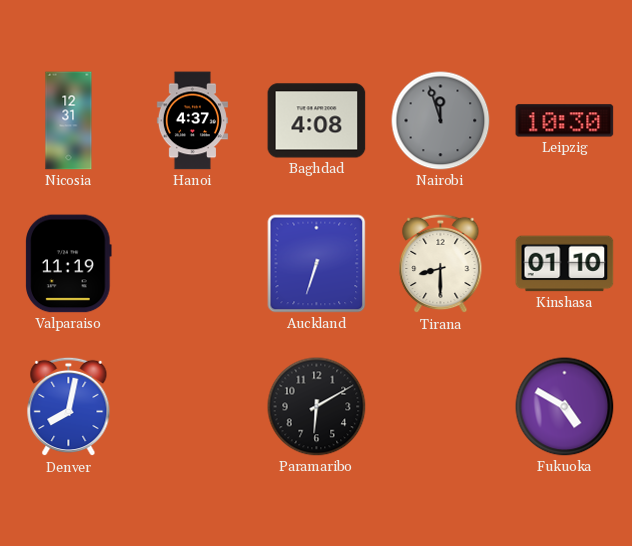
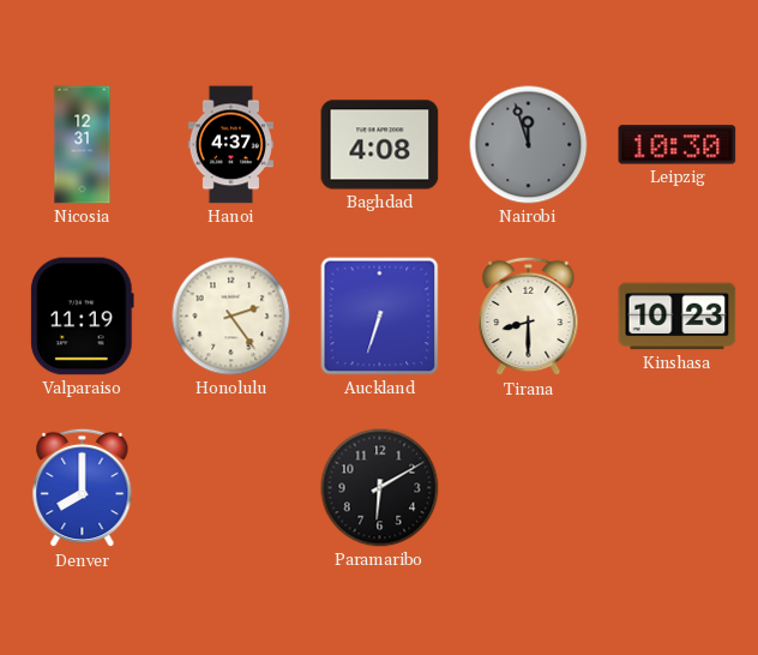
Honolulu: none -> 2:24
Kinshasa: 01:10 -> 10:23
Denver: 8:02 -> 8:00
Fukuoka: 4:50 -> none
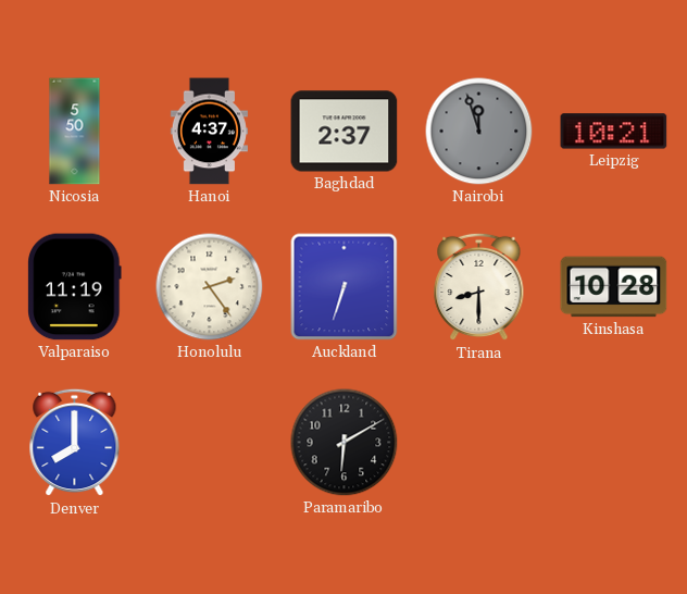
Nicosia: 12:31 -> 5:50
Baghdad: 4:08 -> 2:37
Leipzig: 10:30 -> 10:21
Kinshasa: 10:23 -> 10:28
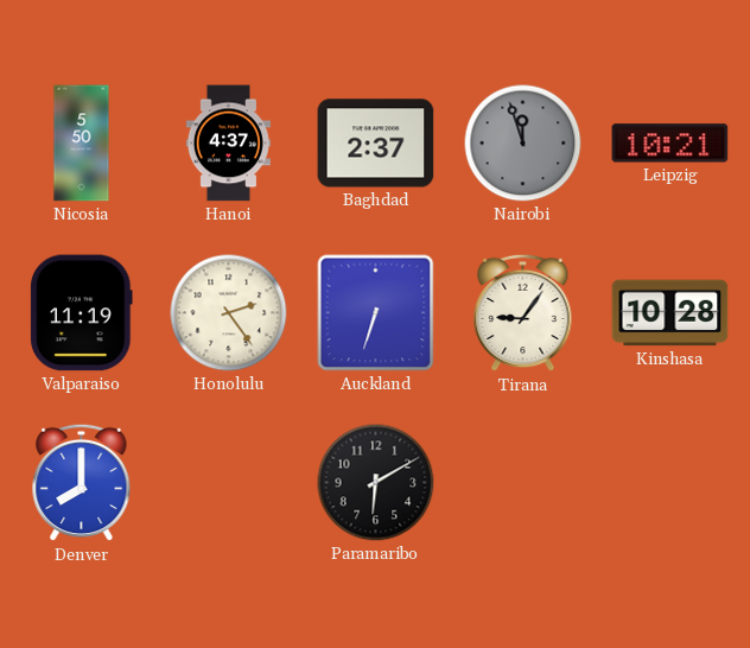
Tirana: 8:30 -> 9:06
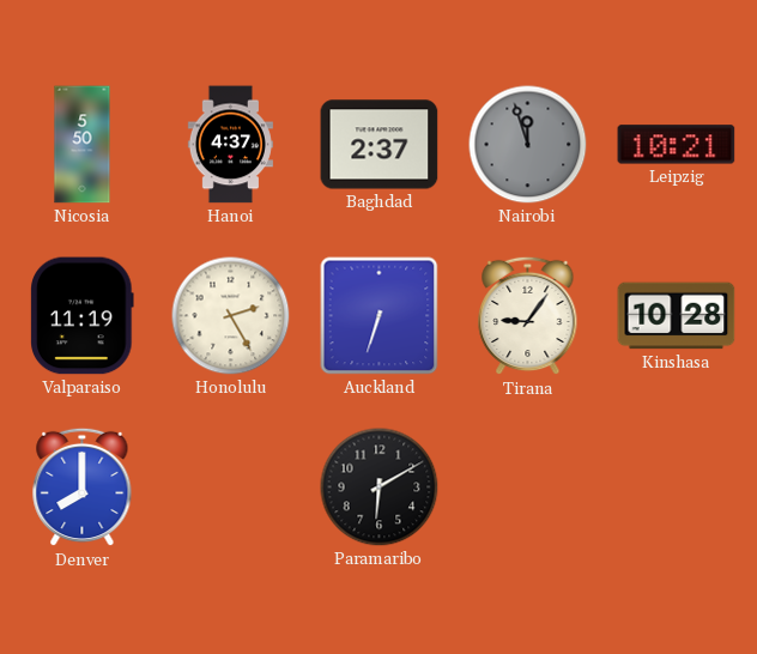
Honolulu: 2:24 -> 2:25
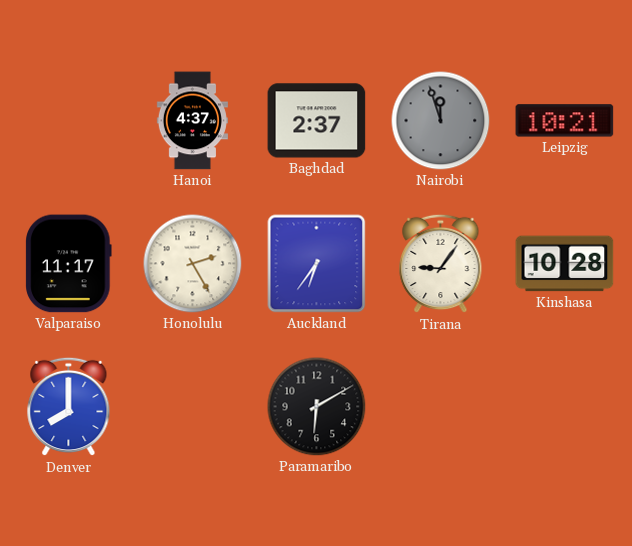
Nicosia: 5:50 -> none
Valparaiso: 11:19 -> 11:17
Auckland: 6:33 -> 6:36
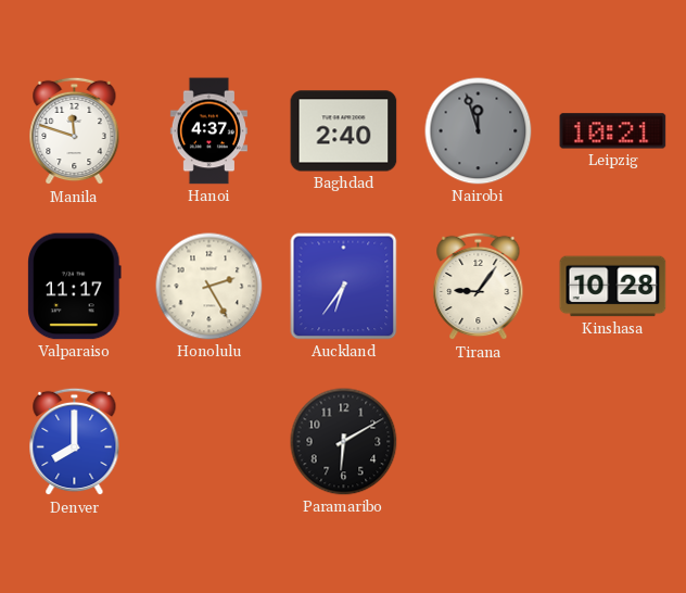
Manila: none -> 11:48
Baghdad: 2:37 -> 2:40
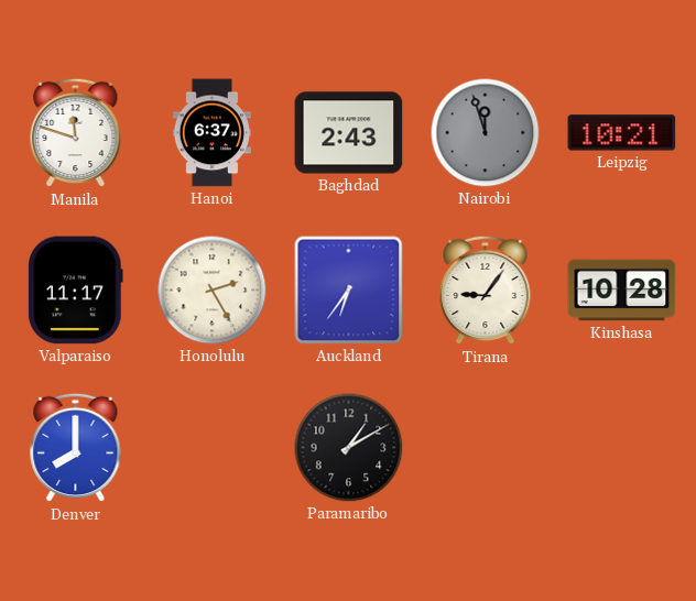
Hanoi: 4:37 -> 6:37
Baghdad: 2:40 -> 2:43
Paramaribo: 6:10 -> 1:10
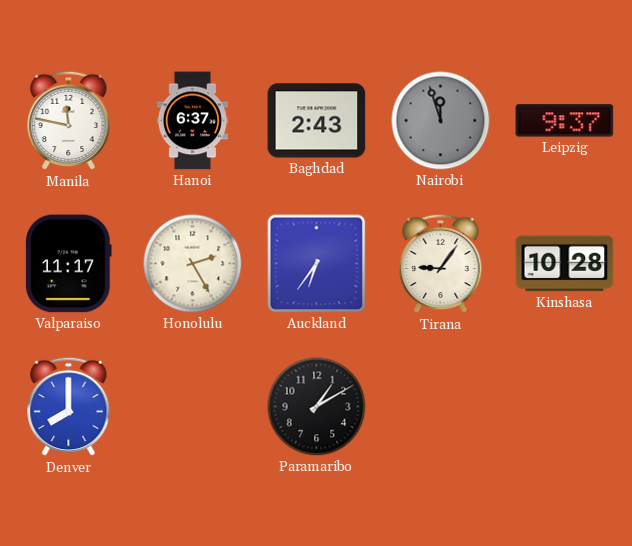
Manila: 11:48 -> 11:47
Leipzig: 10:21 -> 9:37
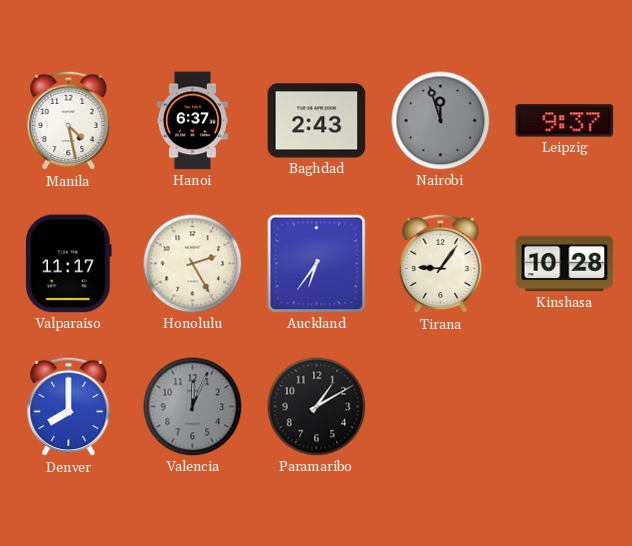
Manila: 11:47 -> 4:28
Valencia: none -> 12:04
